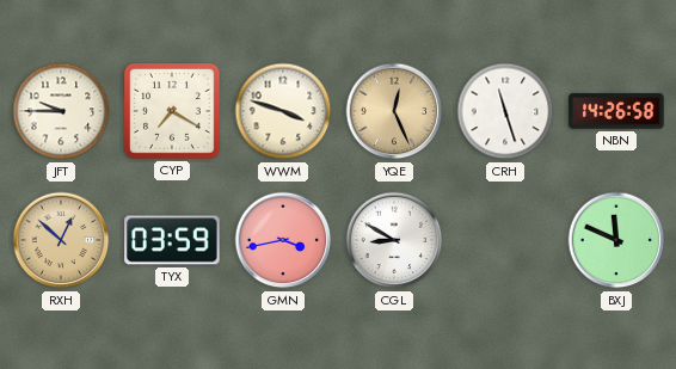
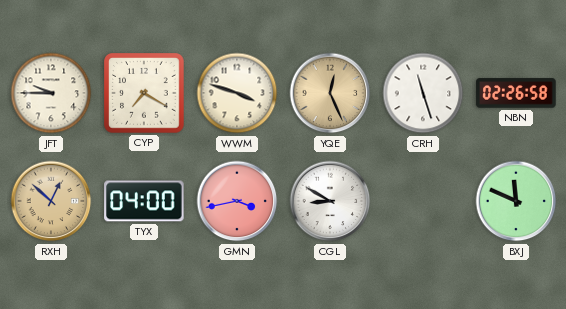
NBN: 14:26 -> 02:26
TYX: 03:59 -> 04:00
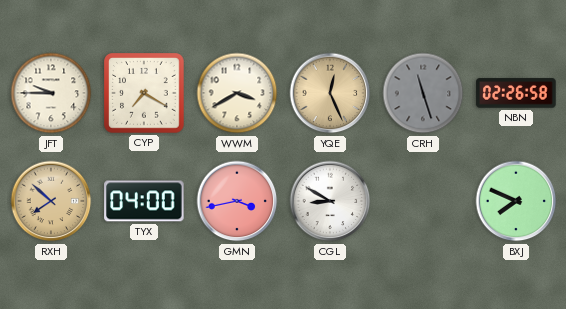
WWM: 3:48 -> 3:40
CRH dial: white -> grey
RXH: 12:52 -> 7:52
BXJ: 11:49 -> 7:49
